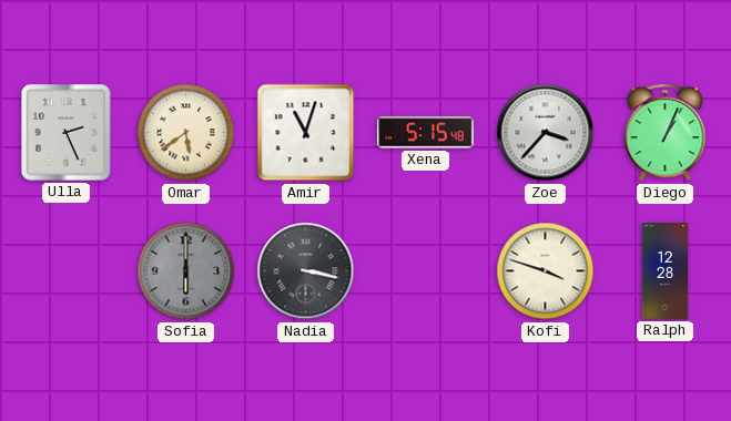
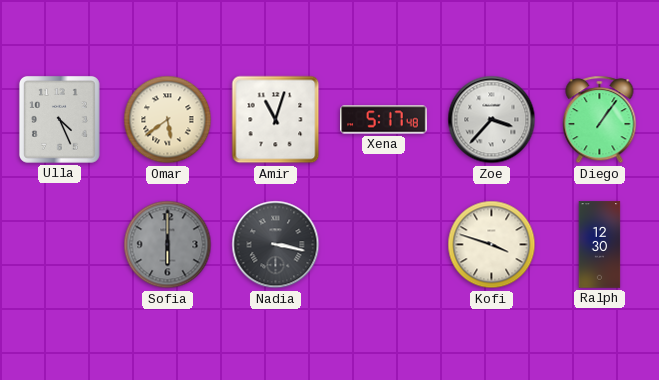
Ulla: 2:26 -> 4:26
Xena: 5:15 -> 5:17
Diego: 1:04 -> 1:06
Ralph: 12:28 -> 12:30
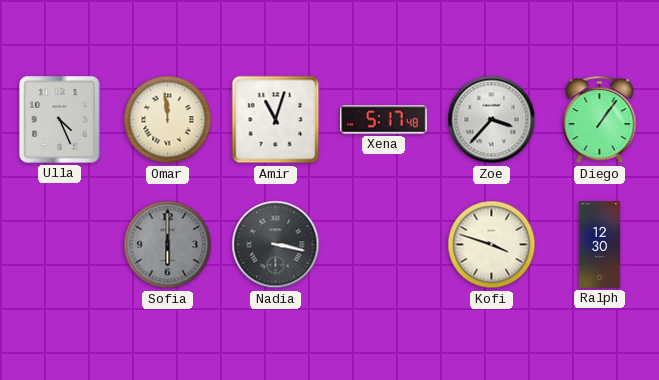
Omar: 5:39 -> 11:59
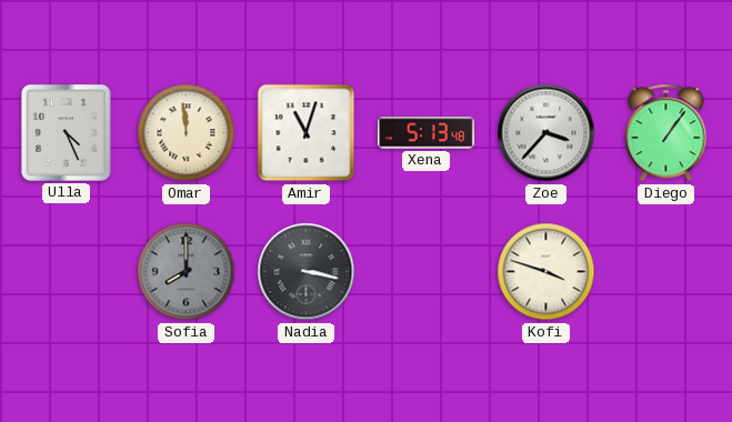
Xena: 5:17 -> 5:13
Sofia: 6:00 -> 8:00
Ralph: 12:30 -> none
